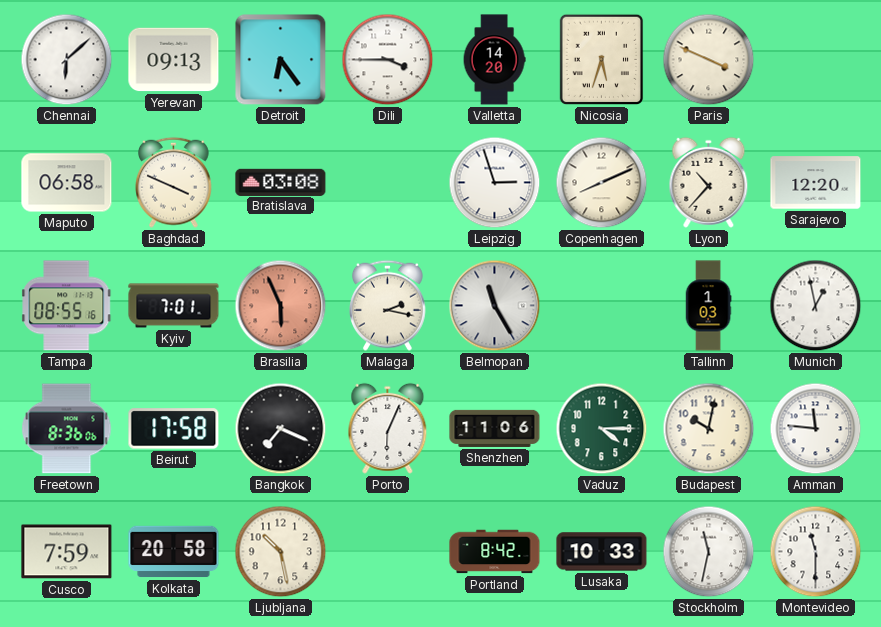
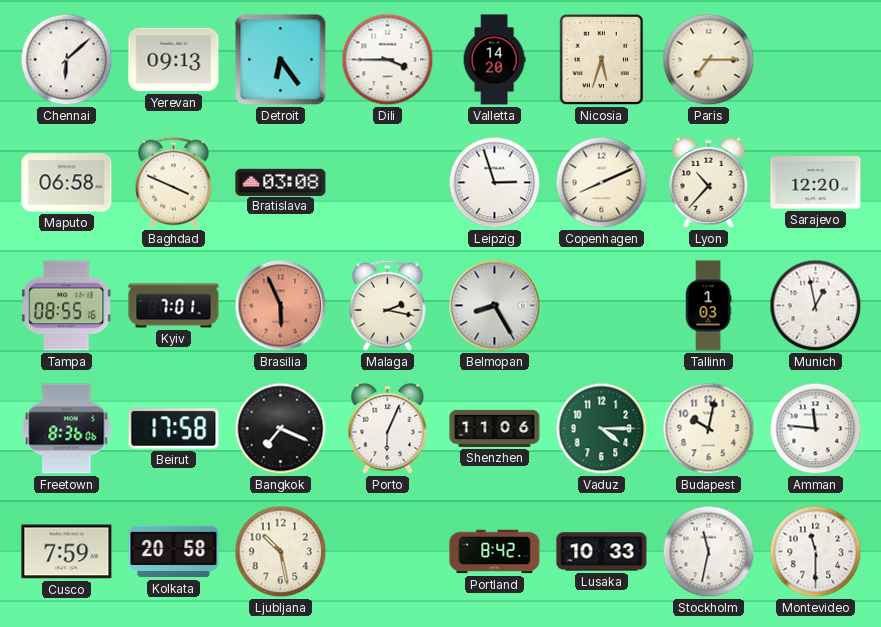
Paris: 3:49 -> 7:15
Belmopan: 11:25 -> 8:25
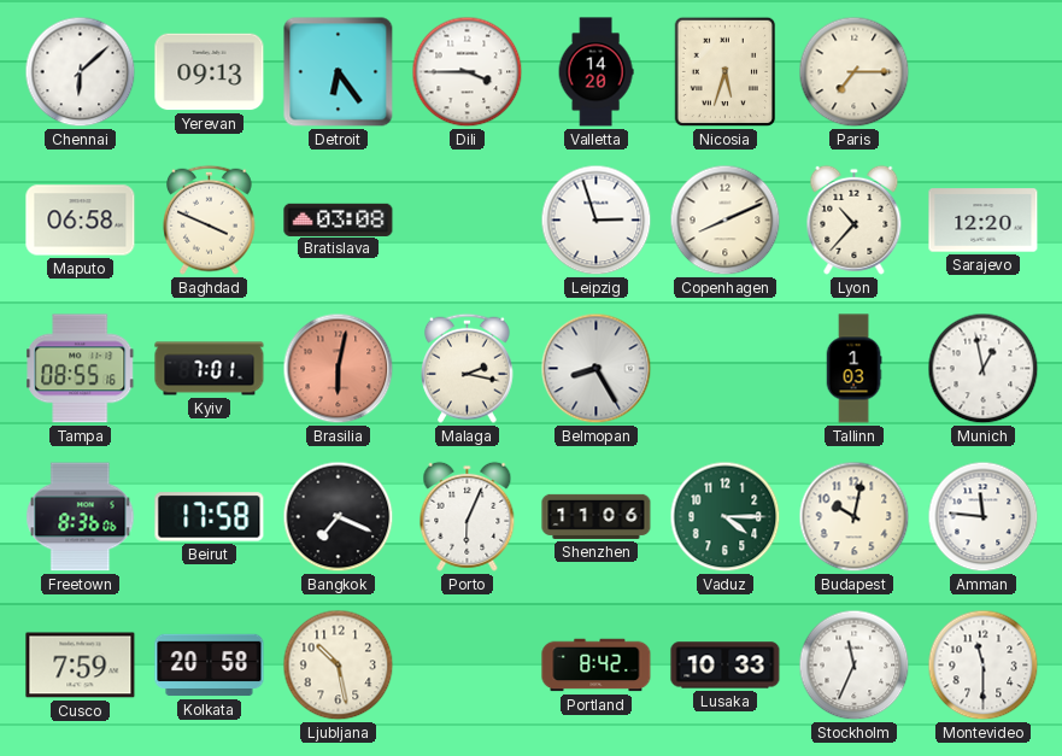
Brasilia: 5:56 -> 6:02
Stockholm: 11:32 -> 11:34
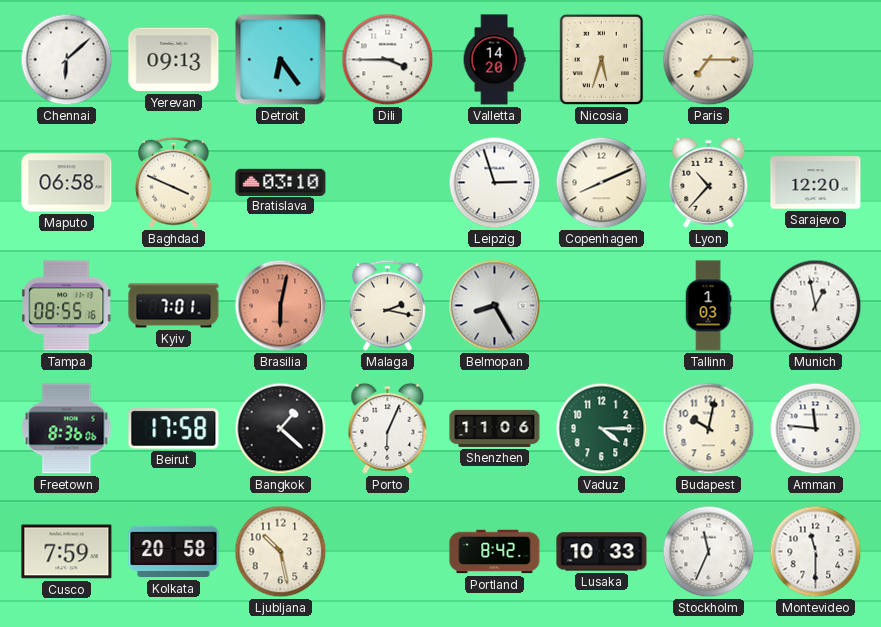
Bratislava: 03:08 -> 03:10
Bangkok: 7:19 -> 1:22
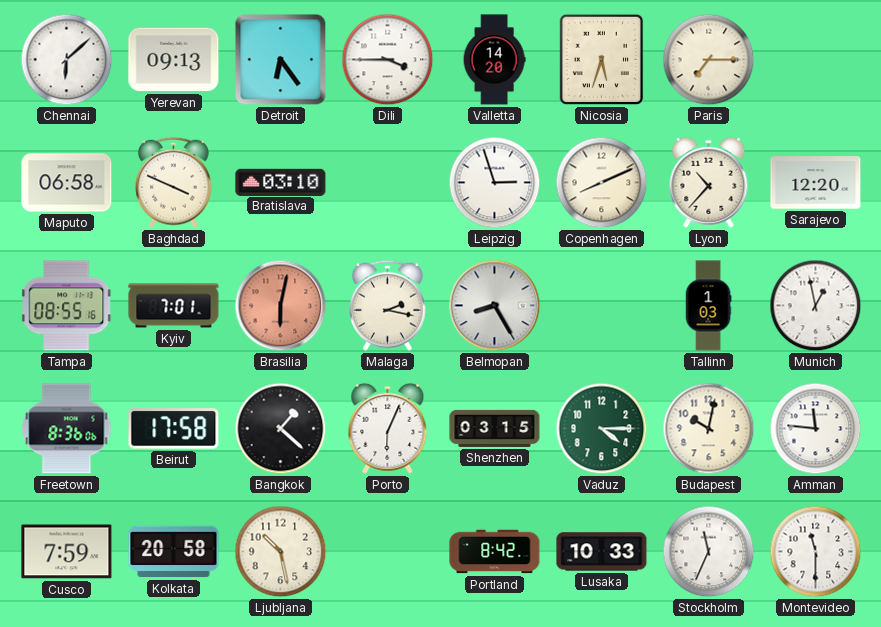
Shenzhen: 11:06 -> 03:15
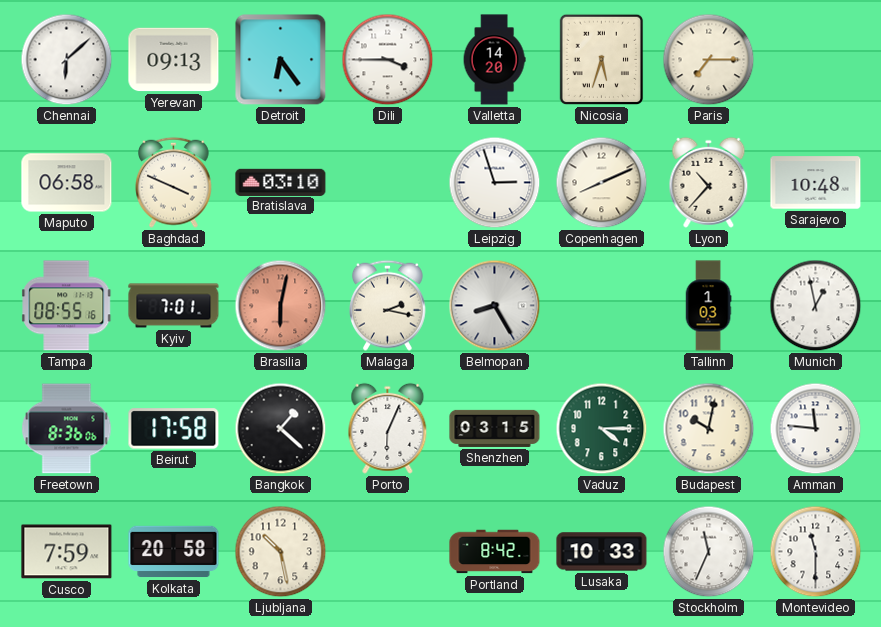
Sarajevo: 12:20 -> 10:48
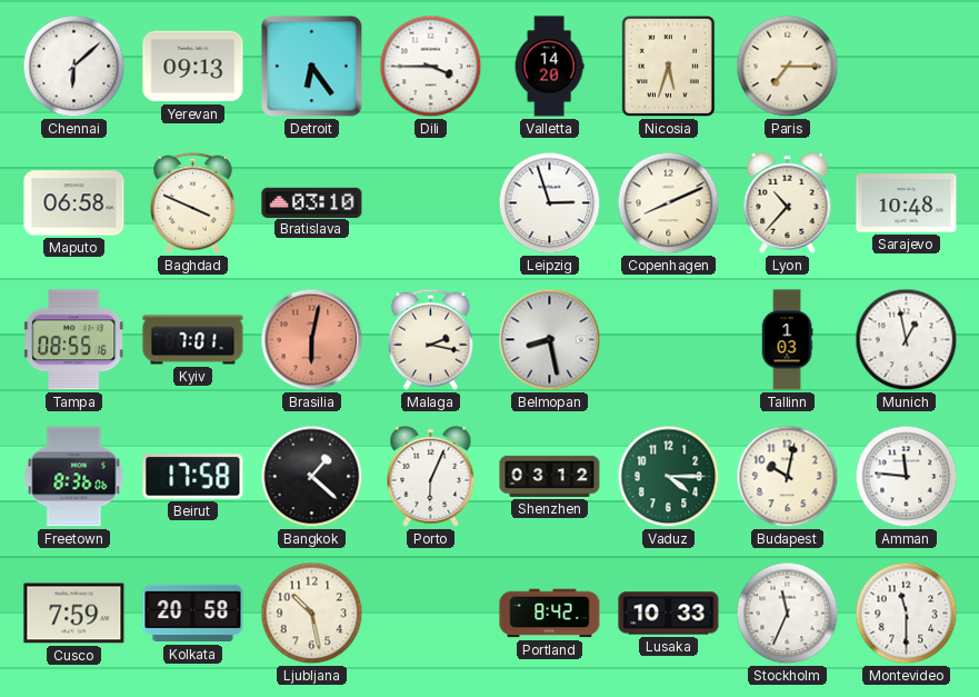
Belmopan: 8:25 -> 8:28
Shenzhen: 03:15 -> 03:12
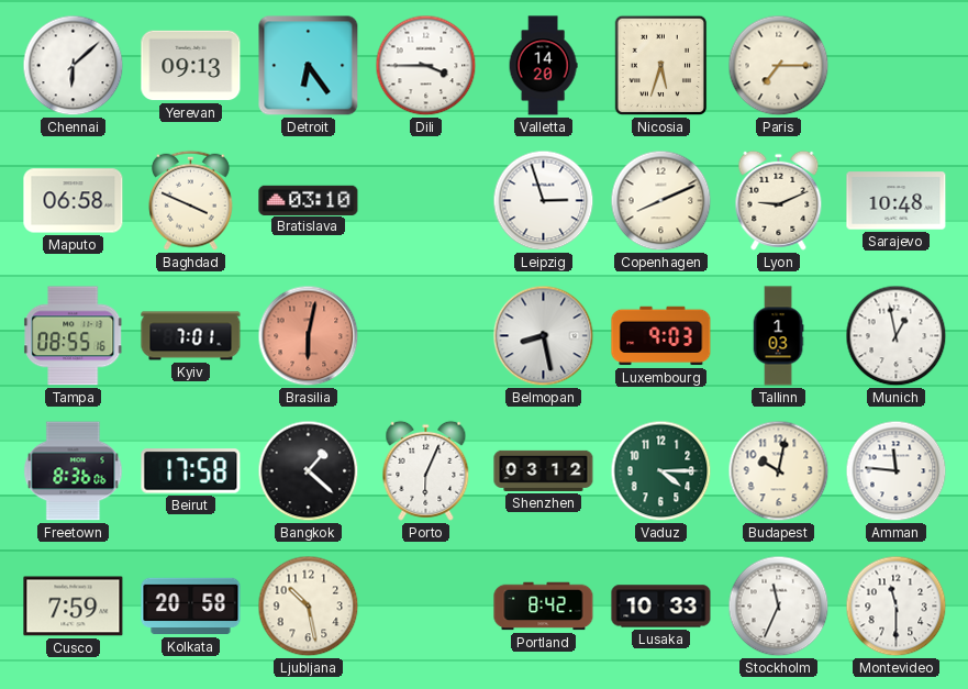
Lyon: 10:37 -> 9:11
Malaga: 2:17 -> none
Luxembourg: none -> 9:03
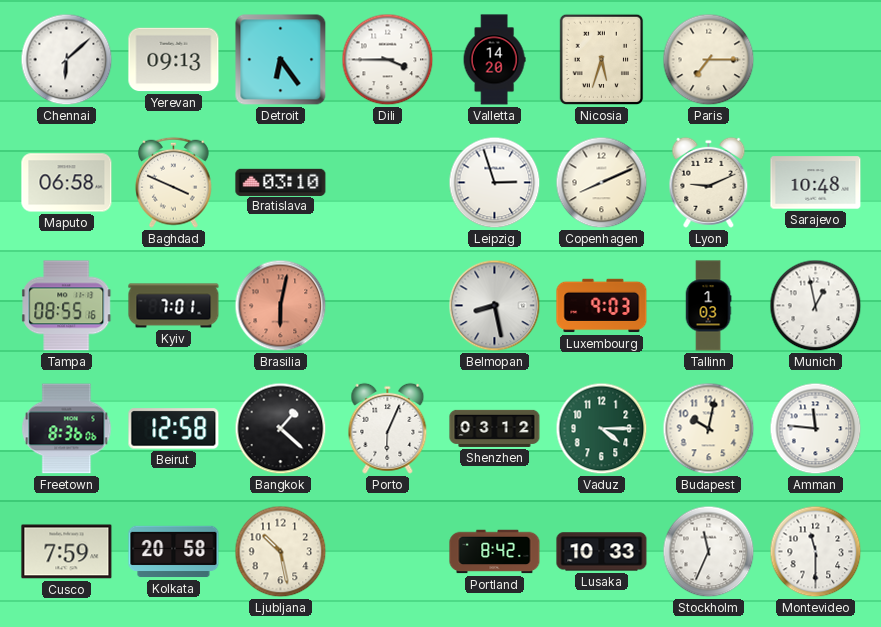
Beirut: 17:58 -> 12:58
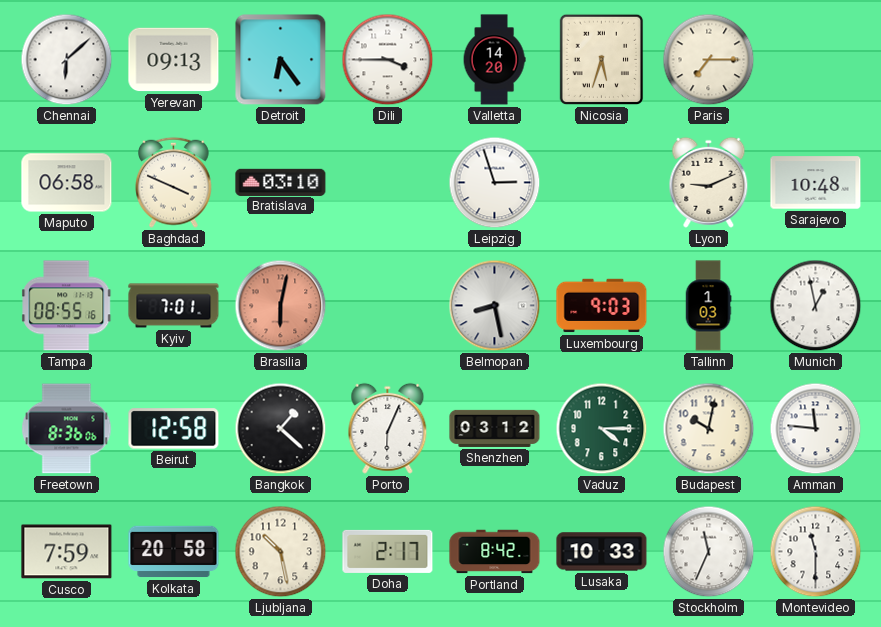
Copenhagen: 8:11 -> none
Doha: none -> 2:17
